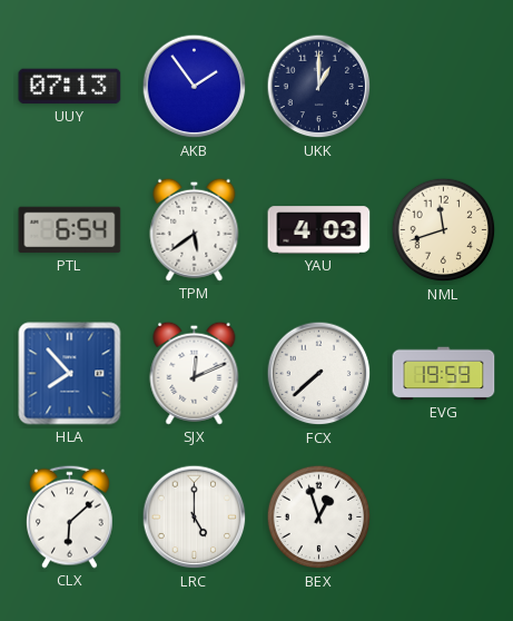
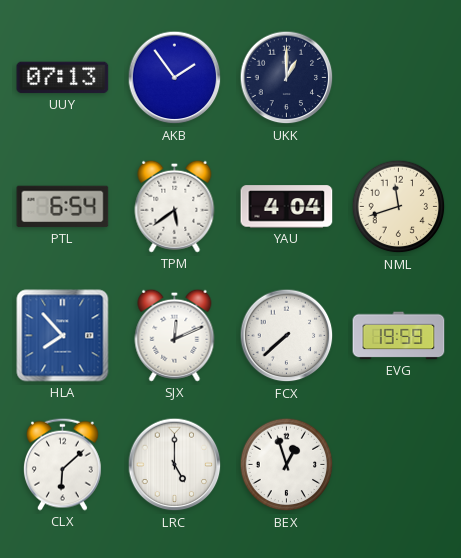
YAU: 4:03 -> 4:04
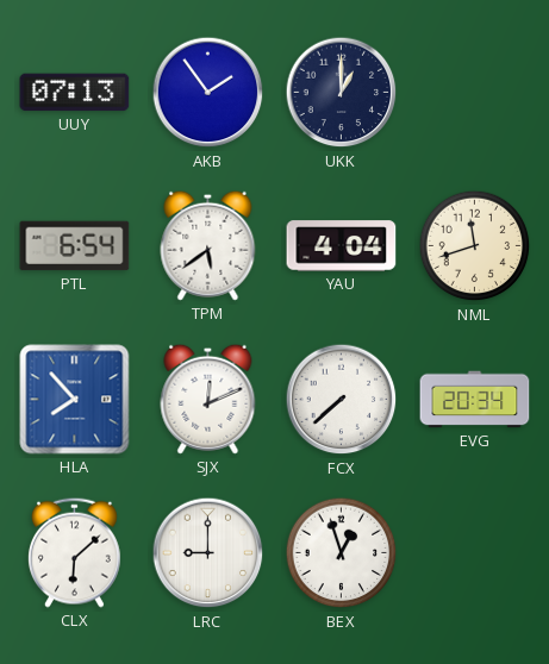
EVG: 19:59 -> 20:34
LRC: 5:00 -> 9:00
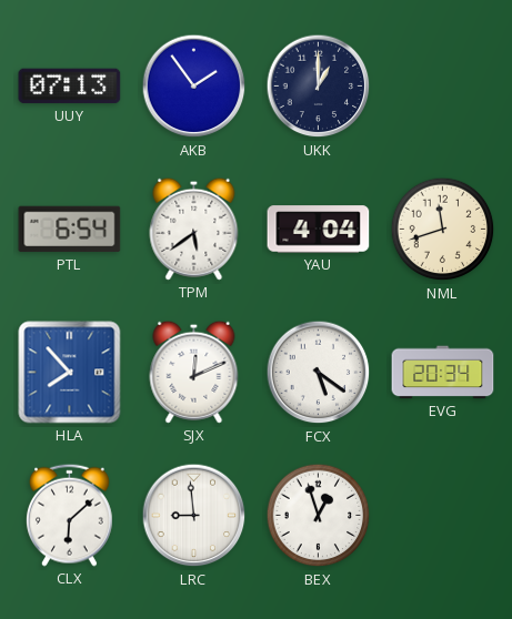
FCX: 7:38 -> 5:21
LRC: 9:00 -> 8:59
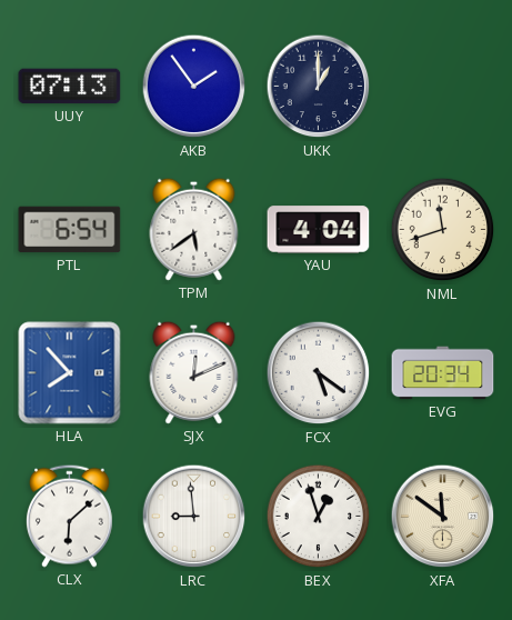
XFA: none -> 11:51
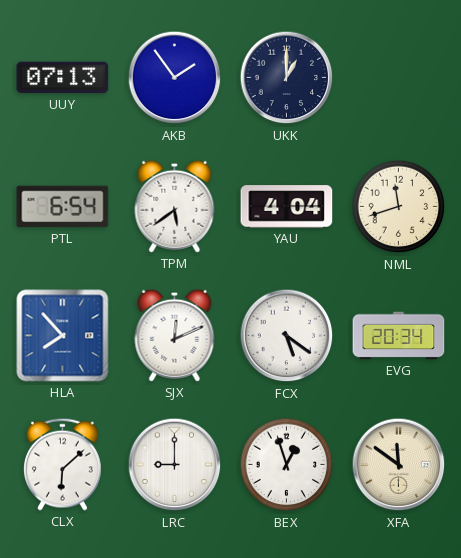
LRC: 8:59 -> 9:00
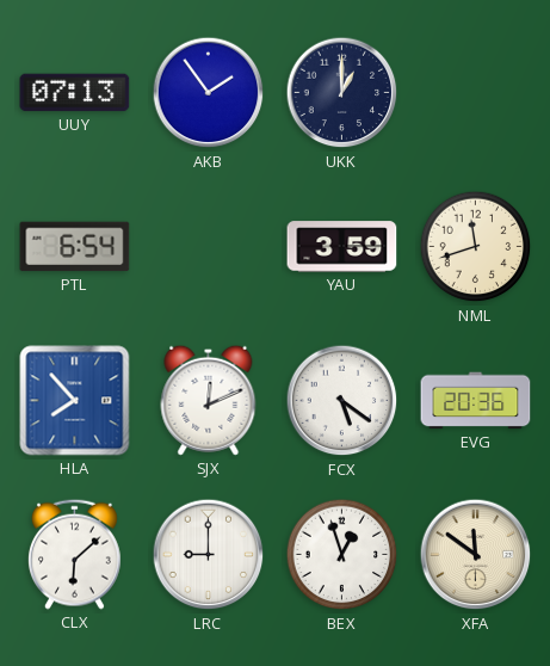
TPM: 5:39 -> none
YAU: 4:04 -> 3:59
EVG: 20:34 -> 20:36
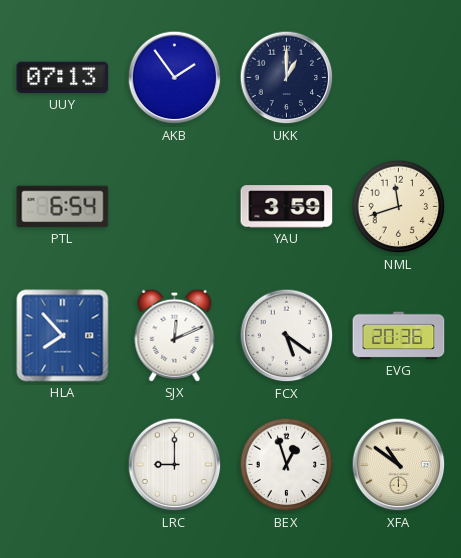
CLX: 6:08 -> none
XFA: 11:51 -> 10:51
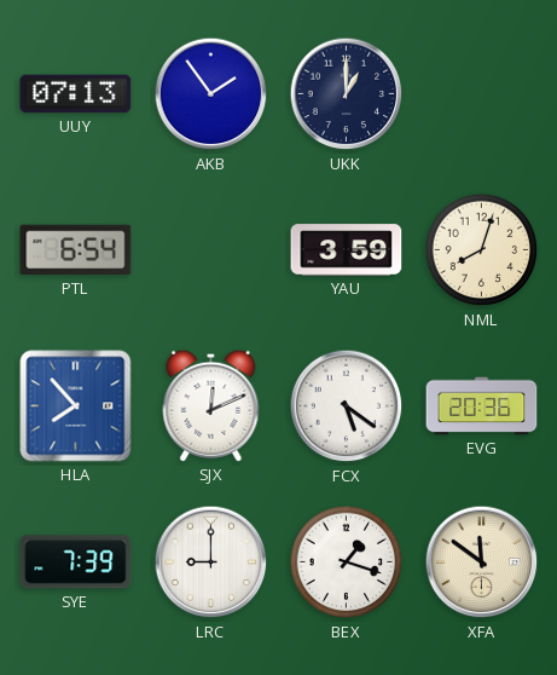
NML: 11:42 -> 8:03
SYE: none -> 7:39
BEX: 12:57 -> 1:18
XFA: 10:51 -> 11:51
